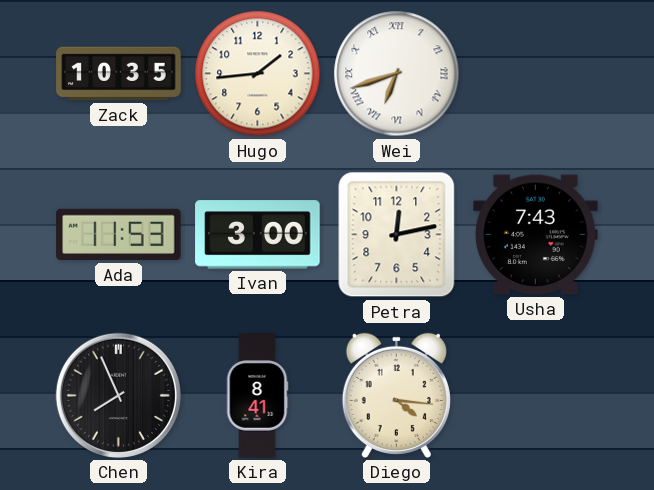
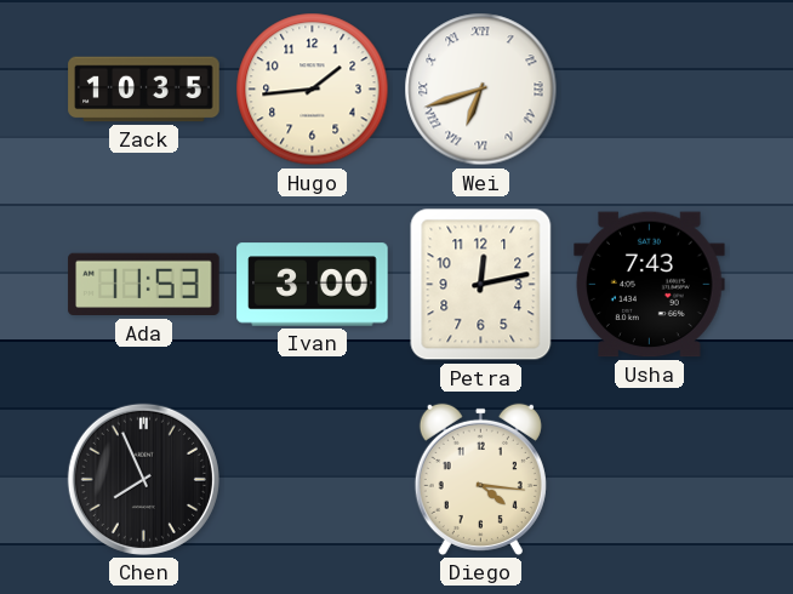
Kira: 8:41 -> none
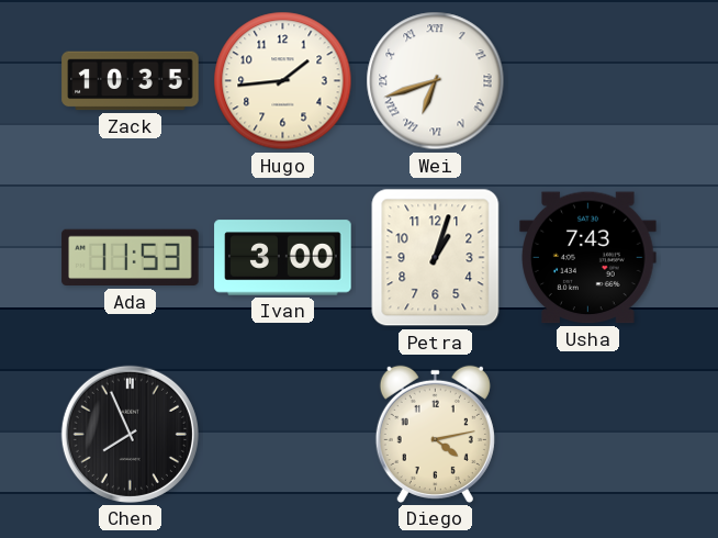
Petra: 12:13 -> 1:03
Diego: 4:16 -> 4:13
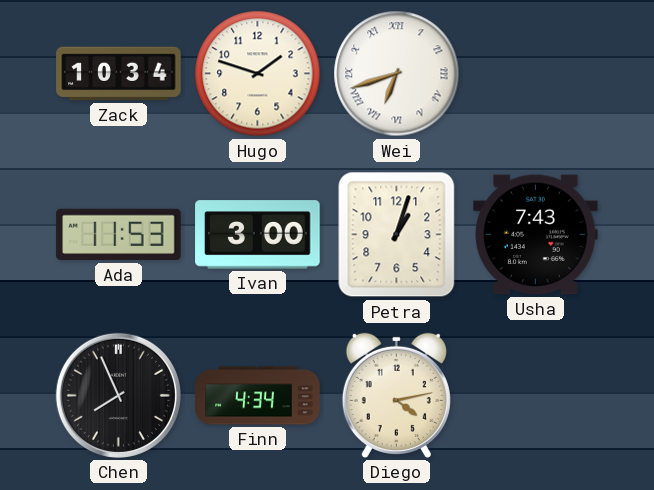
Zack: 10:35 -> 10:34
Hugo: 1:44 -> 1:48
Finn: none -> 4:34
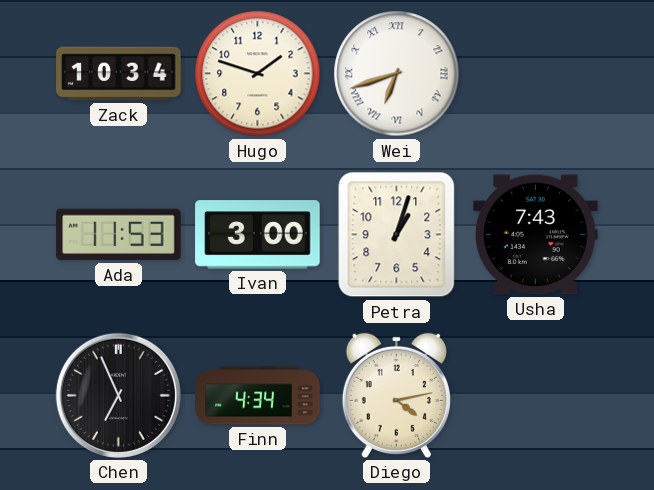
Chen: 7:56 -> 6:56
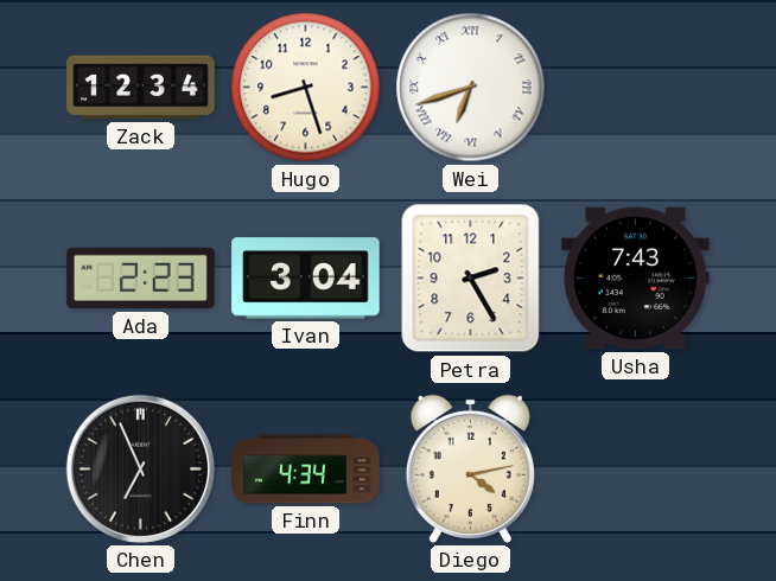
Zack: 10:34 -> 12:34
Hugo: 1:48 -> 8:27
Ada: 11:53 -> 2:23
Ivan: 3:00 -> 3:04
Petra: 1:03 -> 2:25
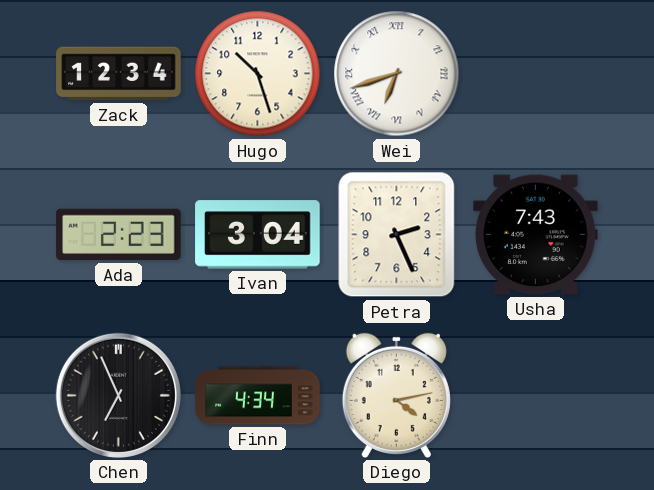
Hugo: 8:27 -> 10:27
Petra: 2:25 -> 2:26
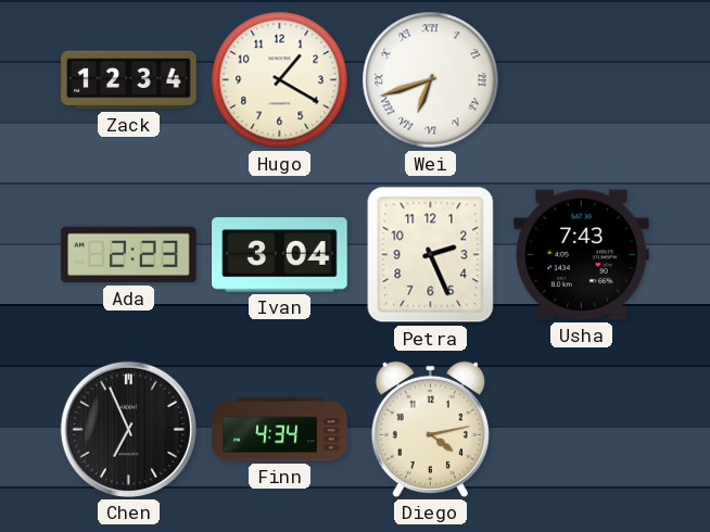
Hugo: 10:27 -> 1:20
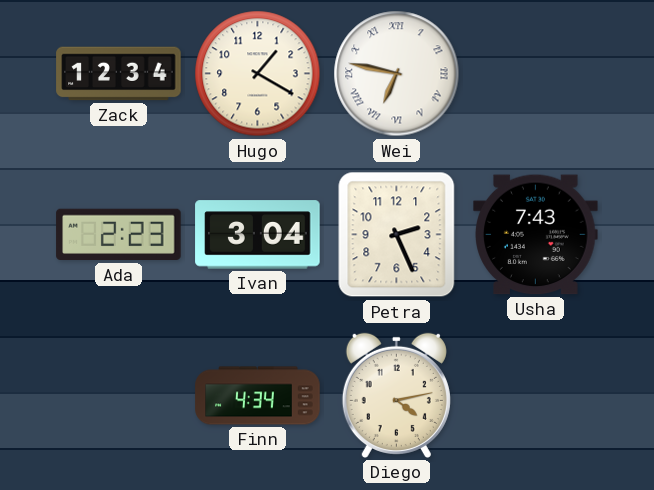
Wei: 6:42 -> 6:47
Chen: 6:56 -> none
